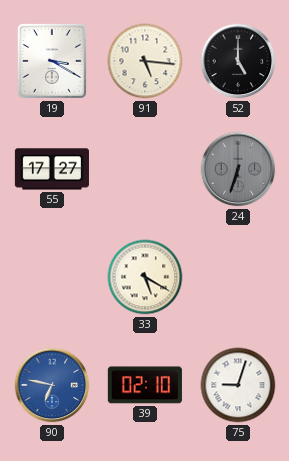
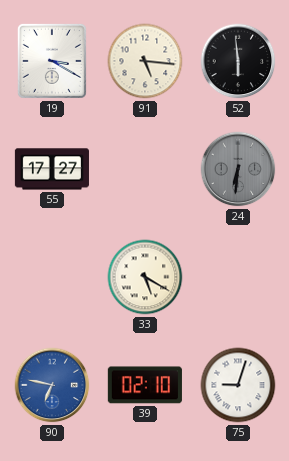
52: 5:00 -> 5:59
24: 6:33 -> 6:31
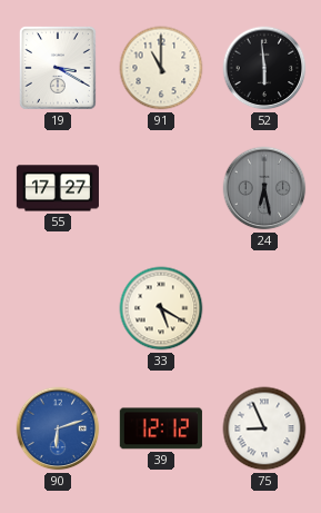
91: 5:16 -> 11:00
24: 6:31 -> 6:28
90: 6:47 -> 6:12
39: 02:10 -> 12:12
75: 9:03 -> 8:56
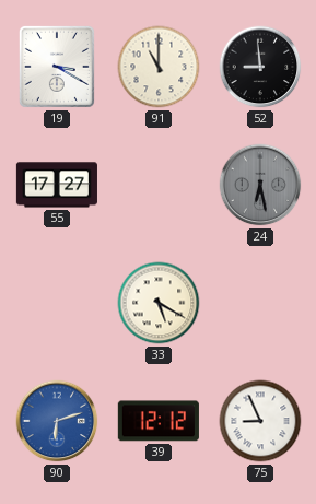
52: 5:59 -> 8:59
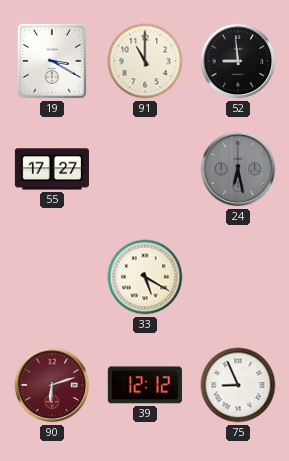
90 dial: blue -> burgundy
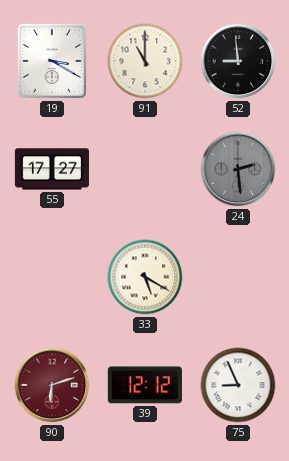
24: 6:28 -> 2:29
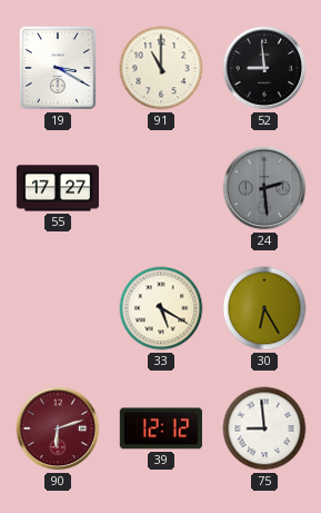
30: none -> 6:25
75: 8:56 -> 8:59
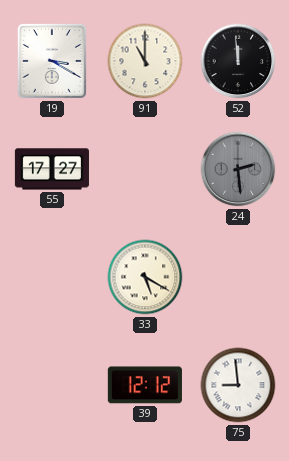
52: 8:59 -> 11:59
30: 6:25 -> none
90: 6:12 -> none
